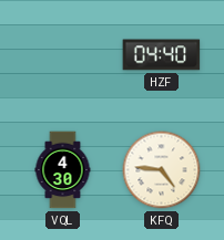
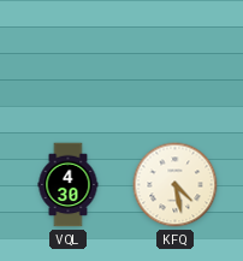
HZF: 04:40 -> none
KFQ: 4:46 -> 4:28
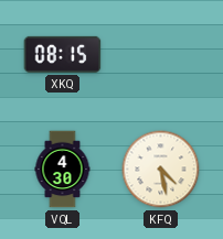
XKQ: none -> 08:15
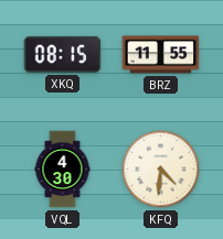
BRZ: none -> 11:55
KFQ: 4:28 -> 4:31
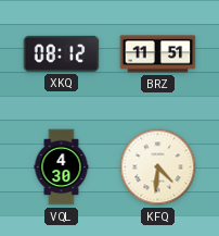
XKQ: 08:15 -> 08:12
BRZ: 11:55 -> 11:51
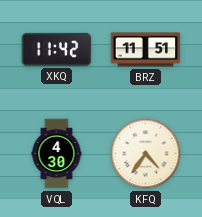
XKQ: 08:12 -> 11:42
KFQ: 4:31 -> 4:36
